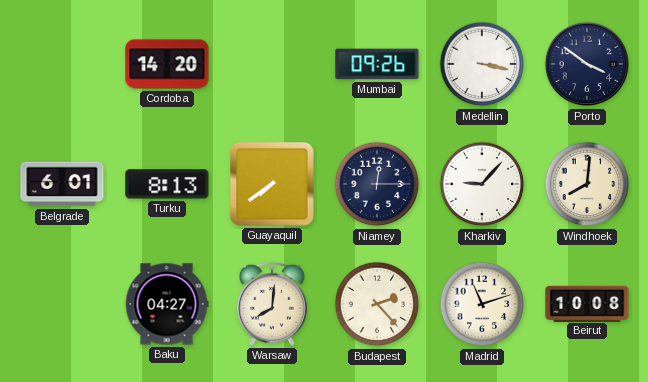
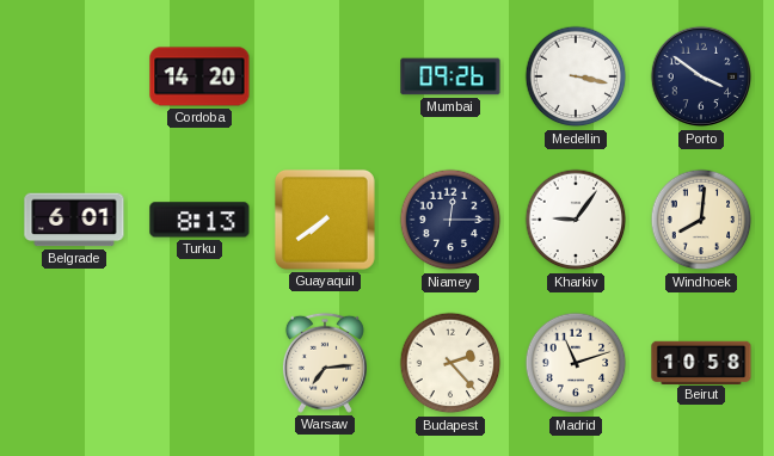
Kharkiv: 9:07 -> 9:06
Baku: 04:27 -> none
Warsaw: 8:01 -> 7:14
Beirut: 10:08 -> 10:58
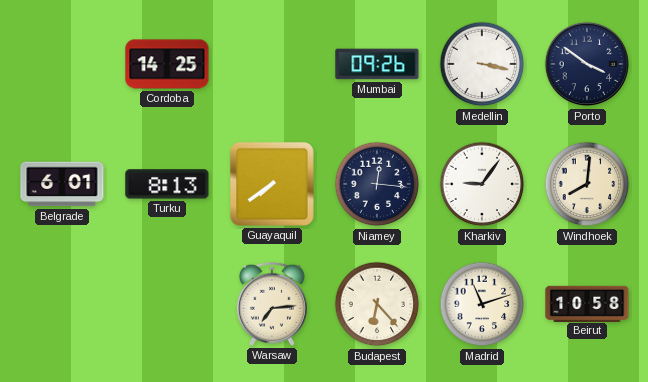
Cordoba: 14:20 -> 14:25
Niamey: 12:15 -> 12:16
Budapest: 2:23 -> 6:23
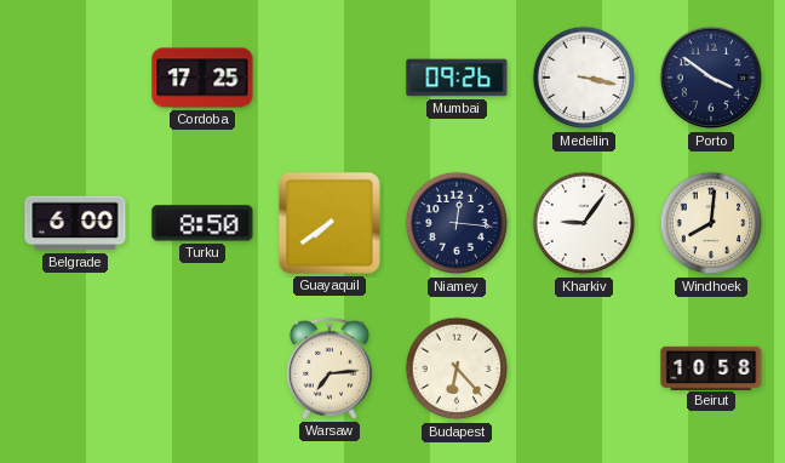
Cordoba: 14:25 -> 17:25
Belgrade: 6:01 -> 6:00
Turku: 8:13 -> 8:50
Madrid: 11:12 -> none
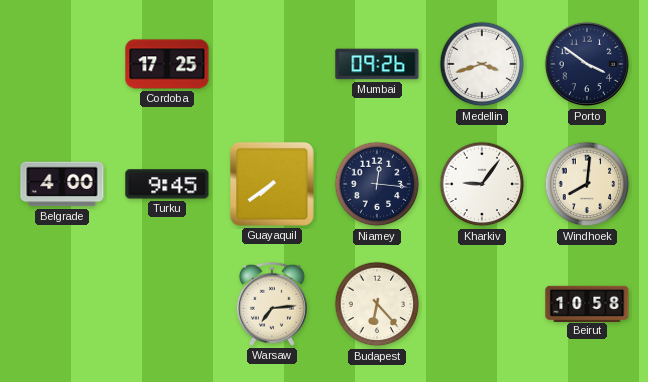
Medellin: 3:17 -> 3:42
Belgrade: 6:00 -> 4:00
Turku: 8:50 -> 9:45
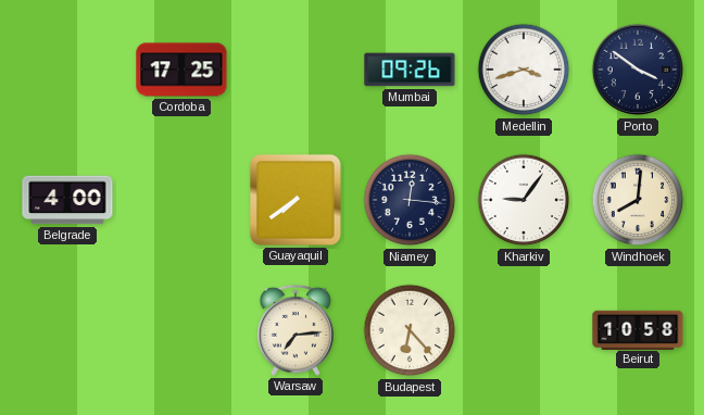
Turku: 9:45 -> none
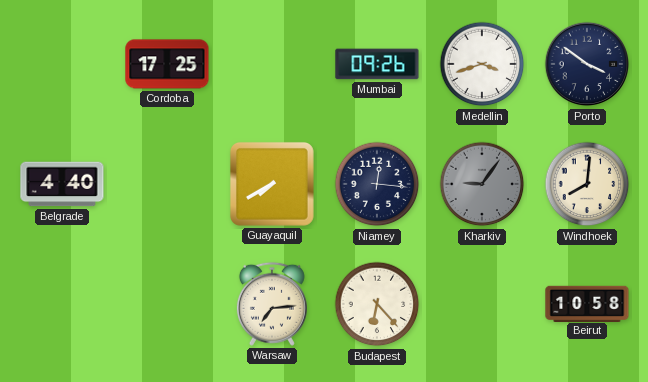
Belgrade: 4:00 -> 4:40
Guayaquil: 7:39 -> 7:40
Kharkiv dial: white -> grey
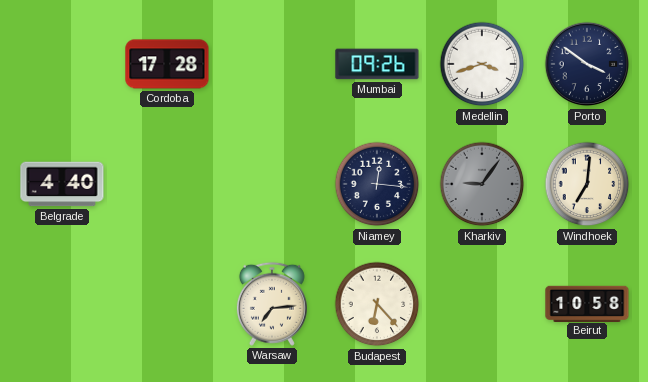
Cordoba: 17:25 -> 17:28
Guayaquil: 7:40 -> none
Windhoek: 8:01 -> 7:01
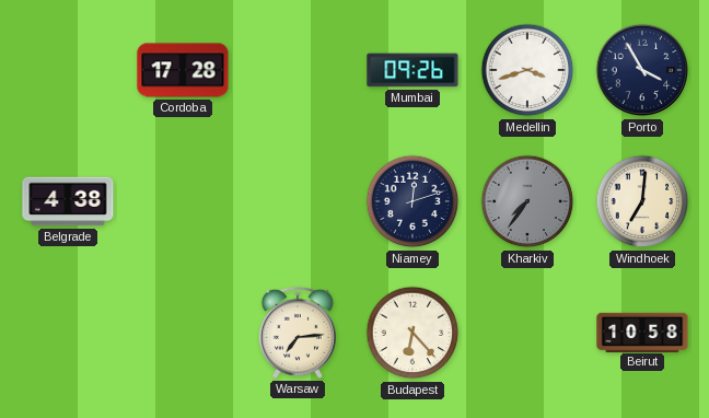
Porto: 3:51 -> 3:55
Belgrade: 4:40 -> 4:38
Niamey: 12:16 -> 12:12
Kharkiv: 9:06 -> 7:36
